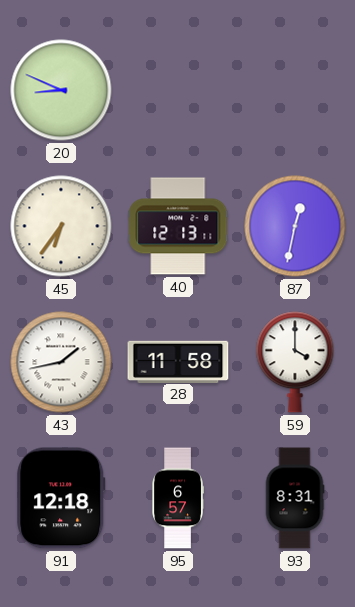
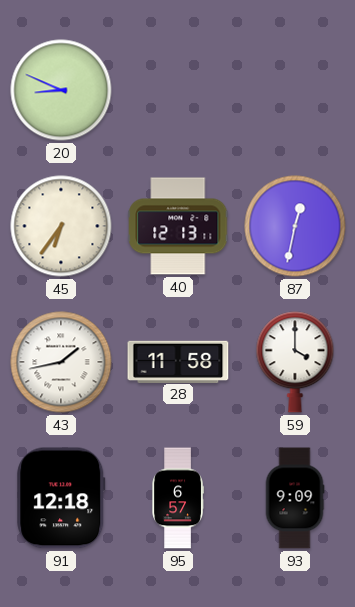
93: 8:31 -> 9:09
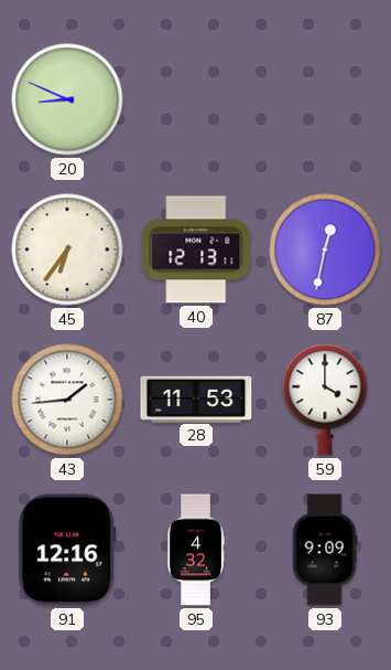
43: 1:43 -> 1:44
28: 11:58 -> 11:53
91: 12:18 -> 12:16
95: 6:57 -> 4:32
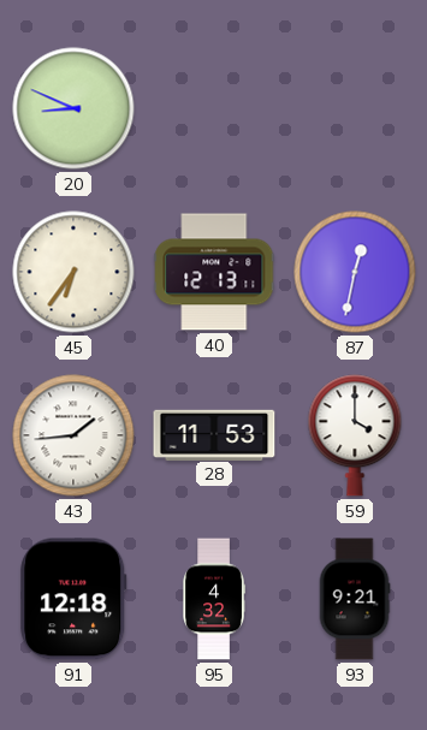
91: 12:16 -> 12:18
93: 9:09 -> 9:21
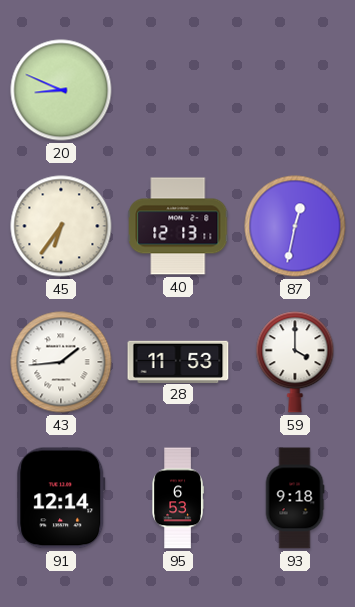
91: 12:18 -> 12:14
95: 4:32 -> 6:53
93: 9:21 -> 9:18
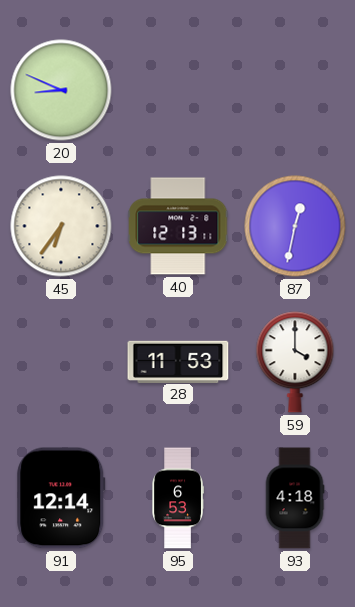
43: 1:44 -> none
93: 9:18 -> 4:18
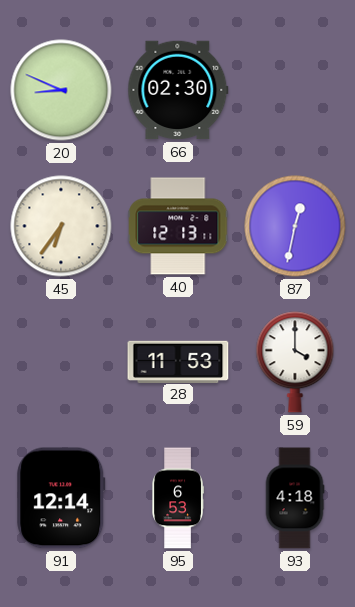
66: none -> 02:30
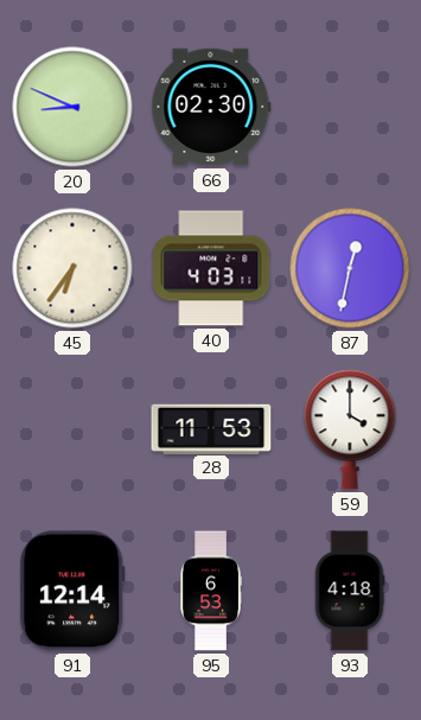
40: 12:13 -> 4:03
